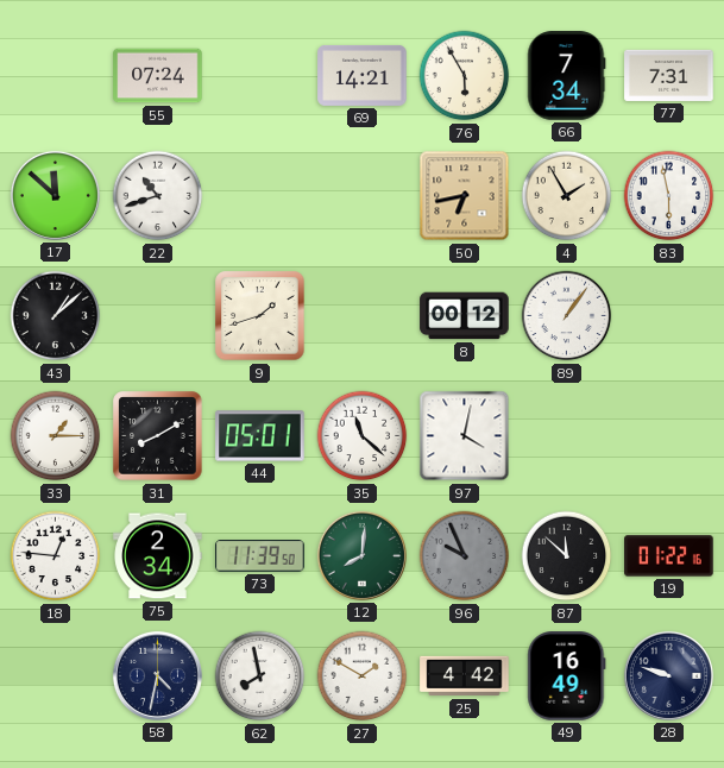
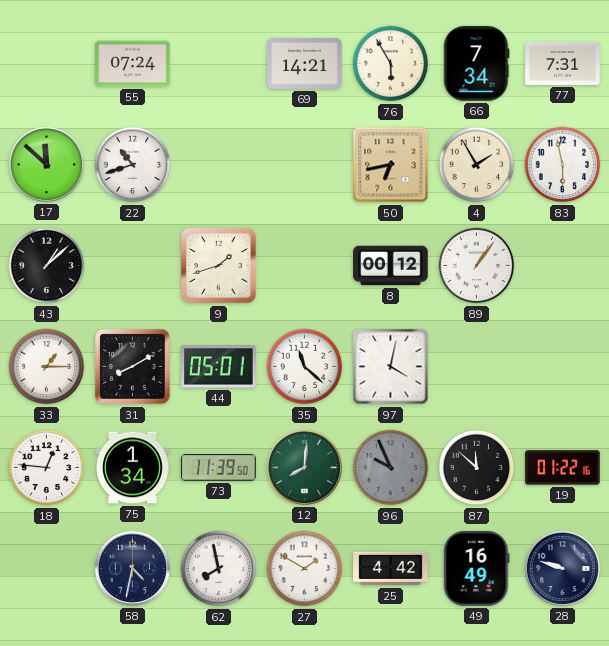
75: 2:34 -> 1:34
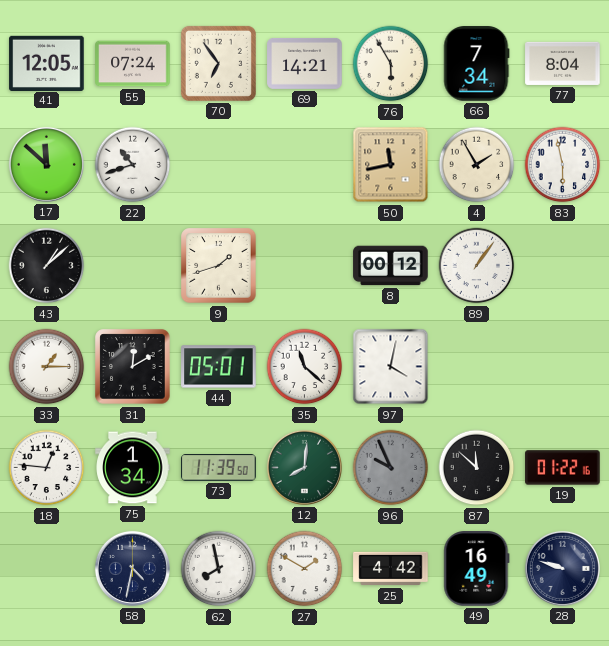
41: none -> 12:05
70: none -> 6:54
77: 7:31 -> 8:04
50: 6:43 -> 11:43
31: 8:10 -> 12:10
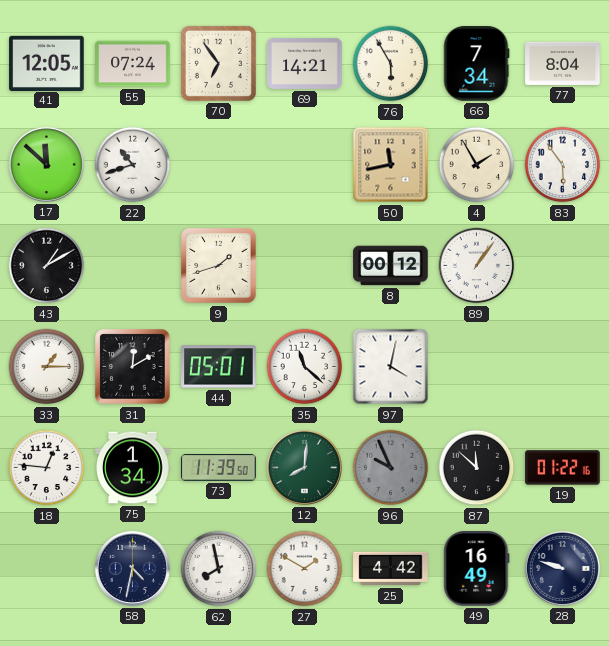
83: 5:58 -> 5:54
43: 1:08 -> 1:10
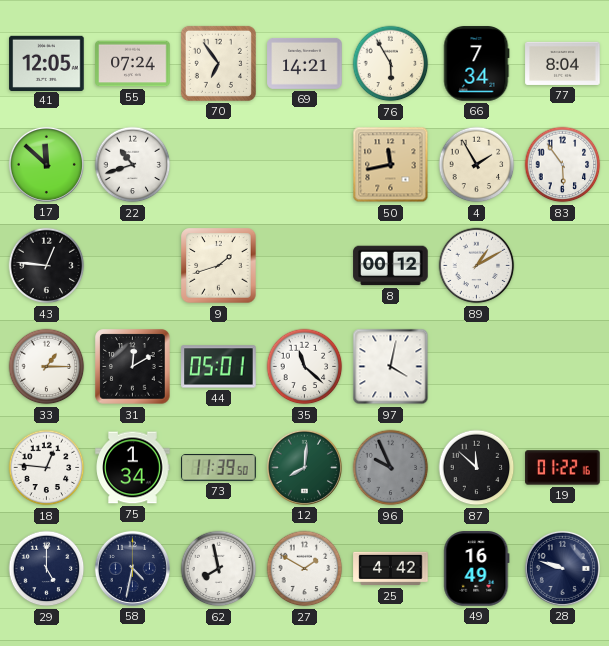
43: 1:10 -> 12:46
89: 1:06 -> 1:10
29: none -> 5:00
